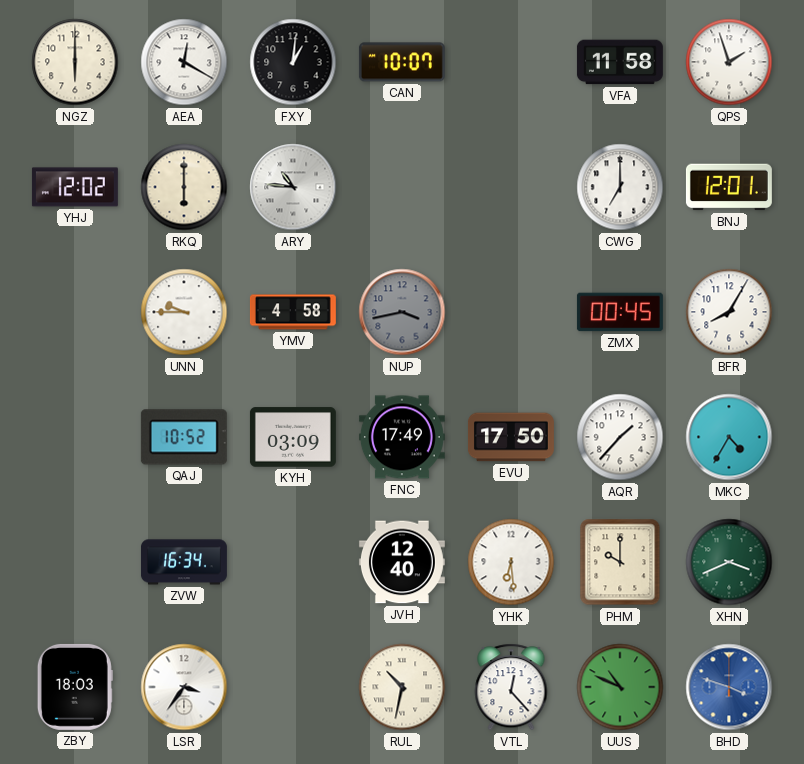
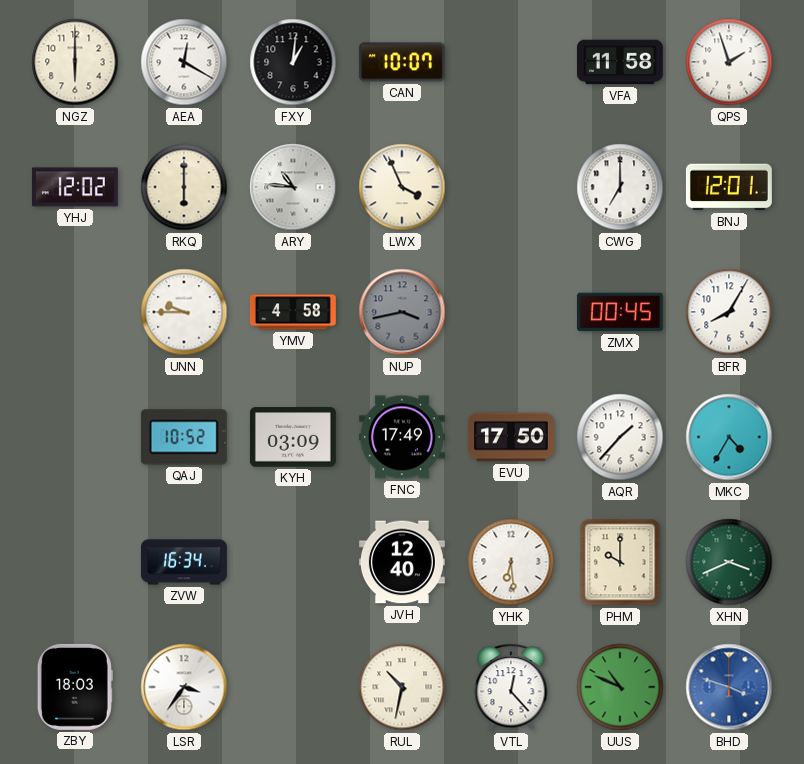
LWX: none -> 3:56
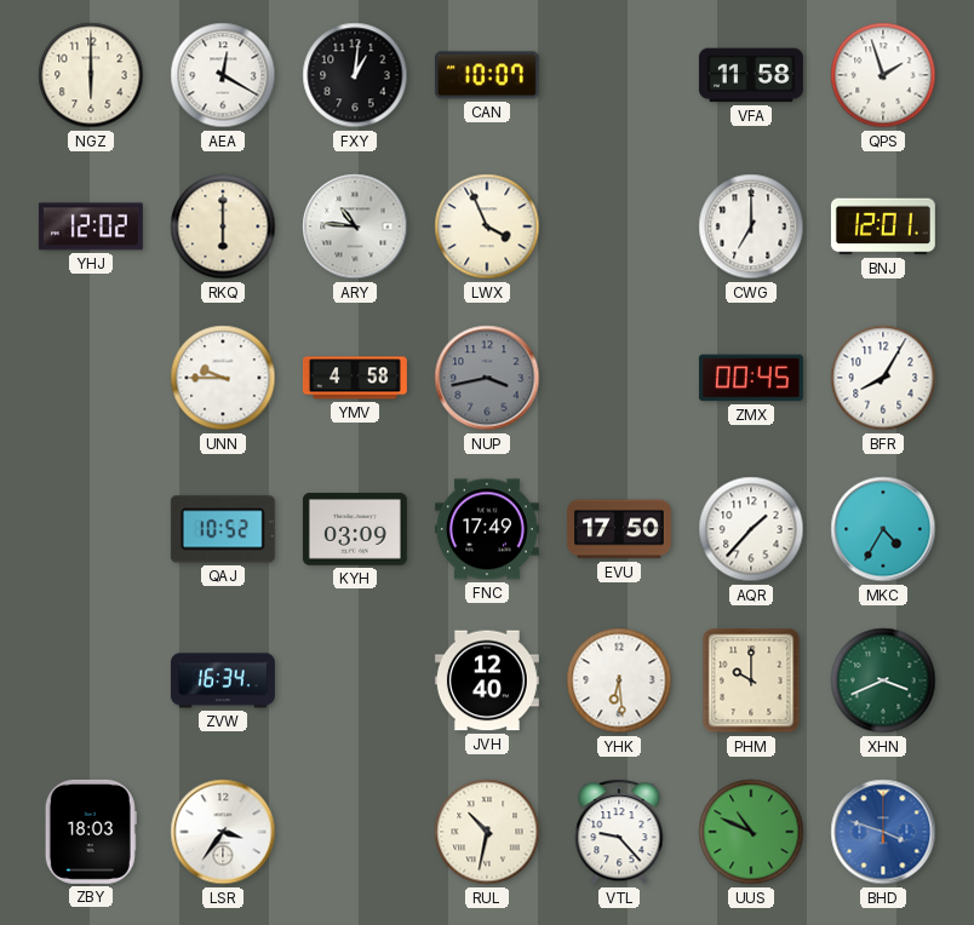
VTL: 12:23 -> 9:23
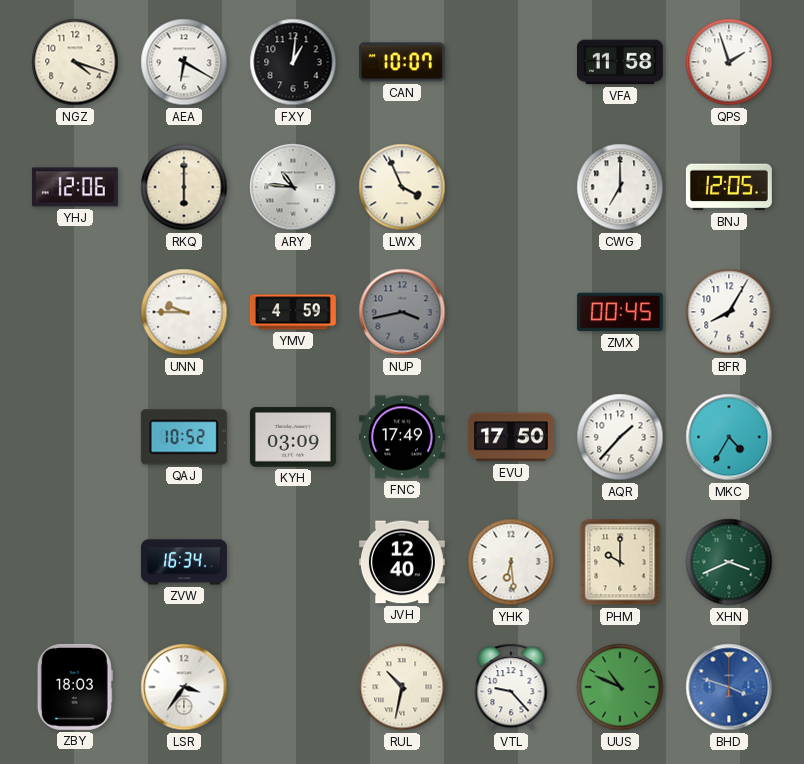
NGZ: 6:00 -> 4:18
AEA: 12:20 -> 6:20
YHJ: 12:02 -> 12:06
BNJ: 12:01 -> 12:05
YMV: 4:58 -> 4:59
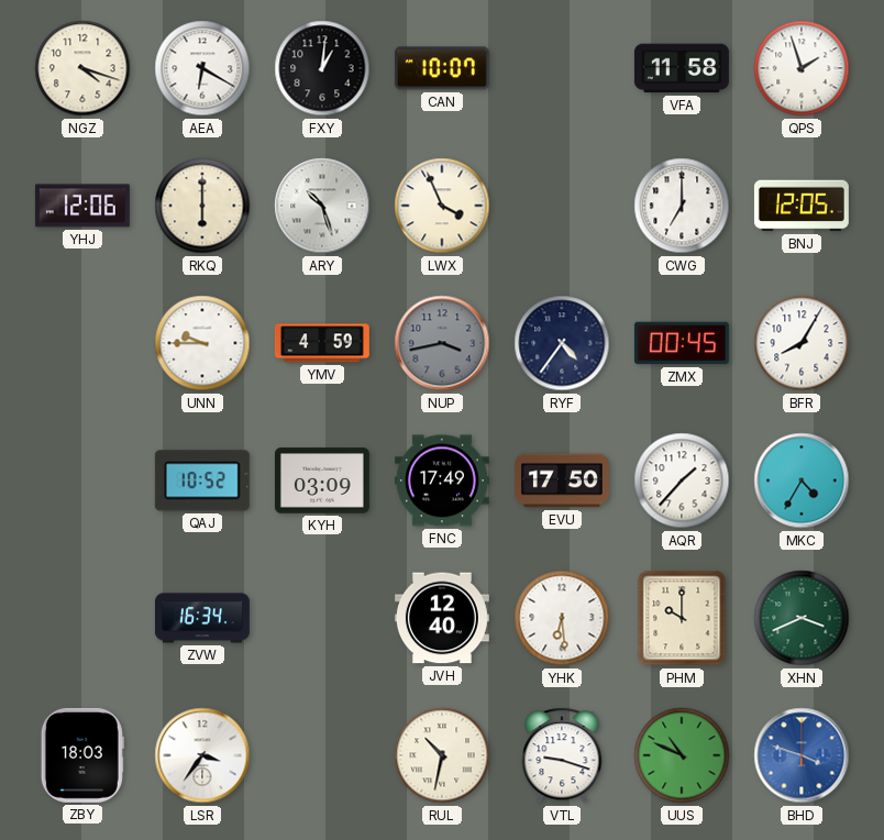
ARY: 10:46 -> 10:27
RYF: none -> 4:36
VTL: 9:23 -> 9:18
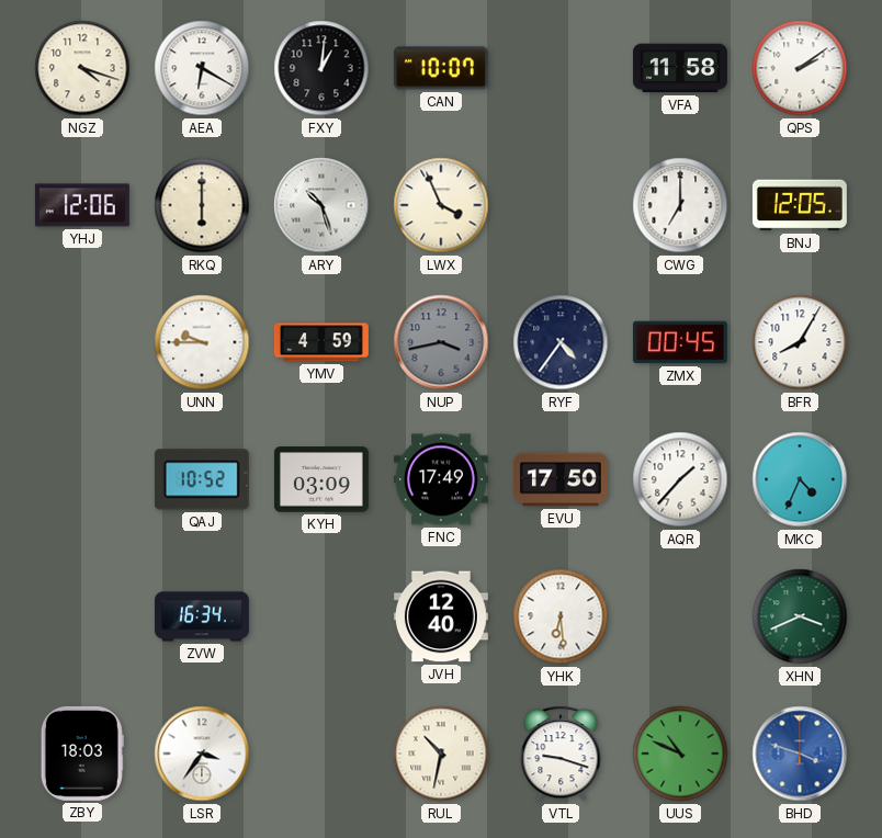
QPS: 1:57 -> 2:09
MKC: 4:35 -> 4:34
PHM: 10:00 -> none
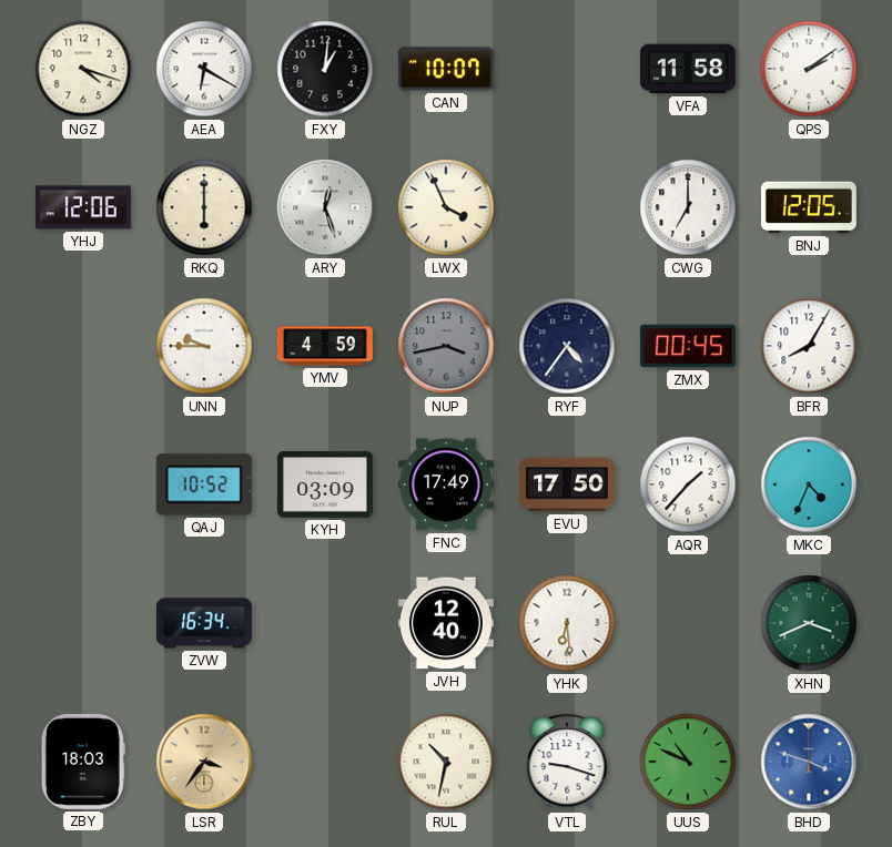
ARY: 10:27 -> 12:27
LSR dial: white -> champagne
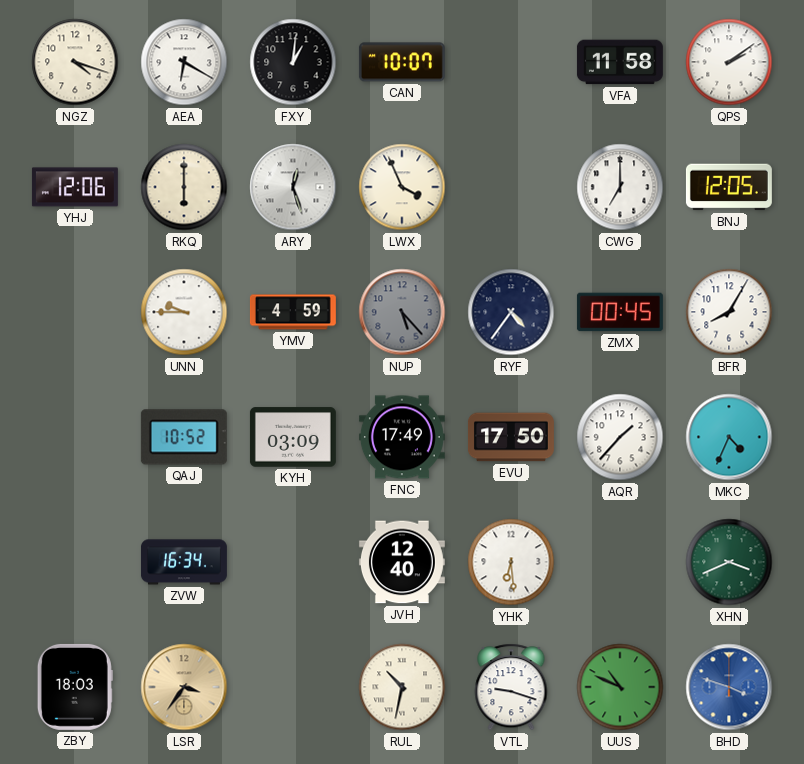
NUP: 3:43 -> 5:23
